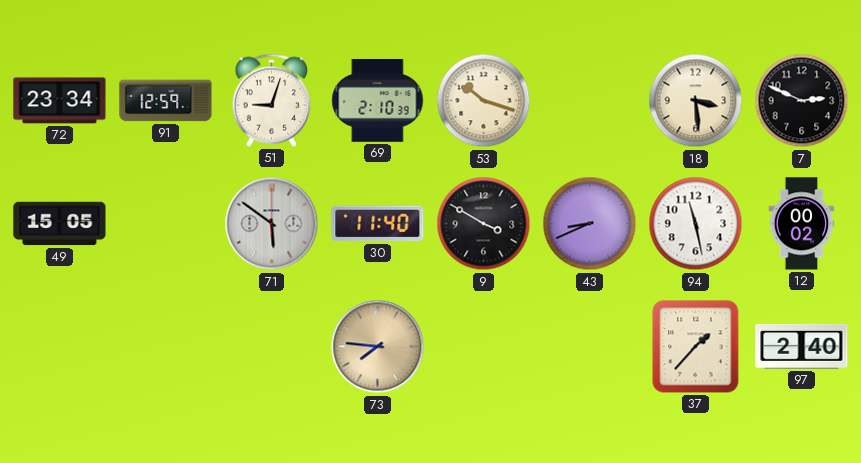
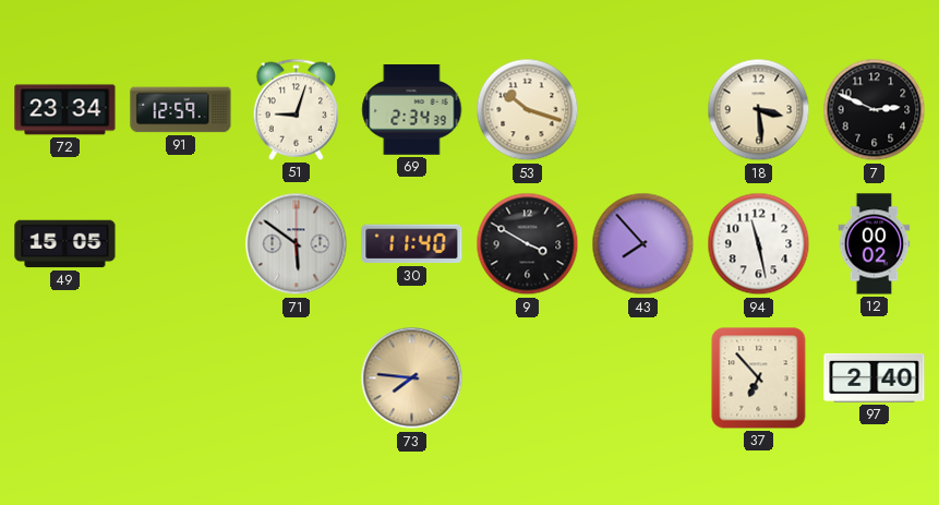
69: 2:10 -> 2:34
43: 8:41 -> 7:53
37: 1:37 -> 6:53
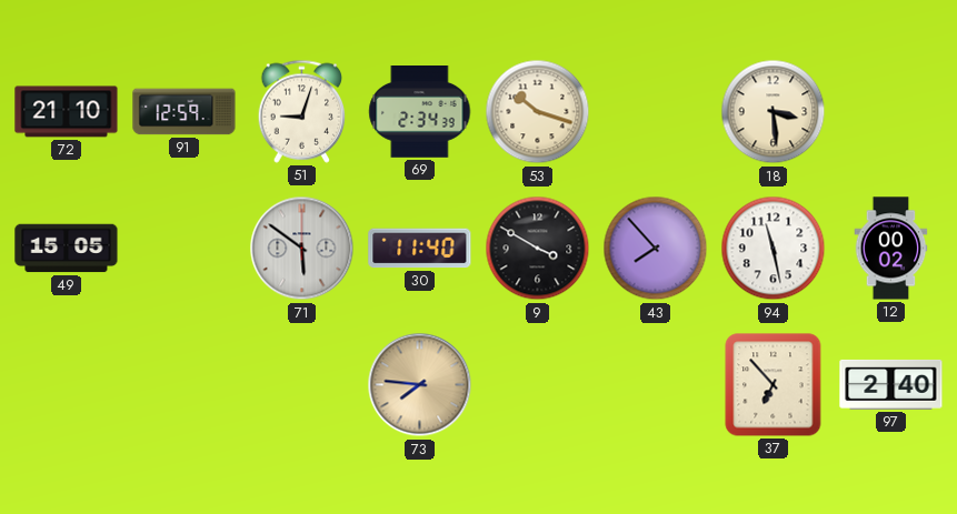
72: 23:34 -> 21:10
7: 2:49 -> none
